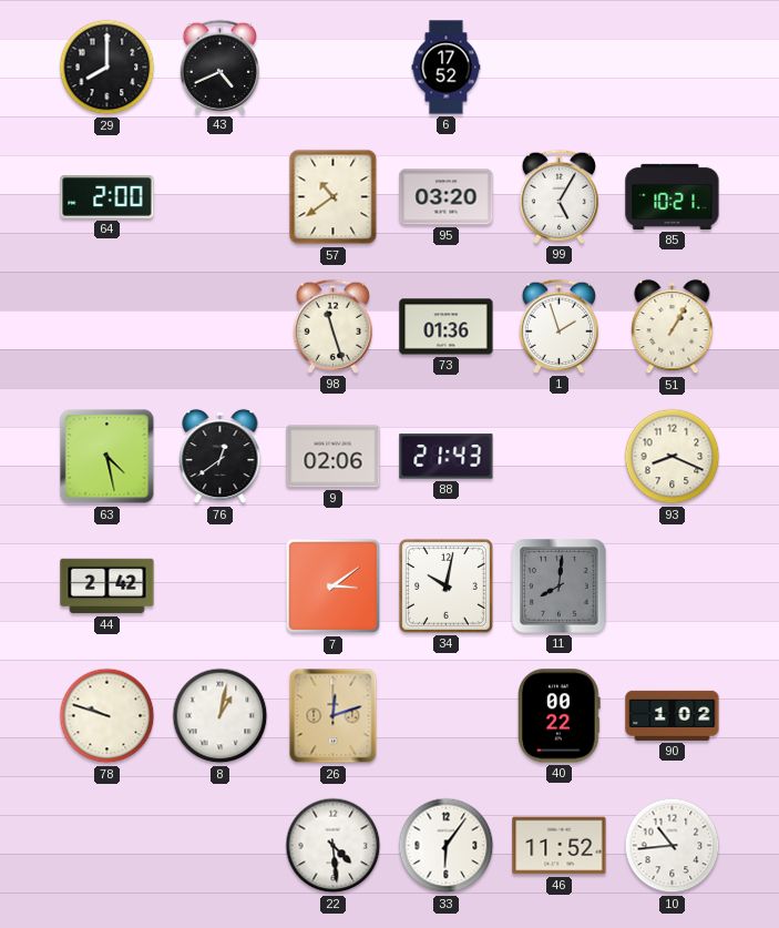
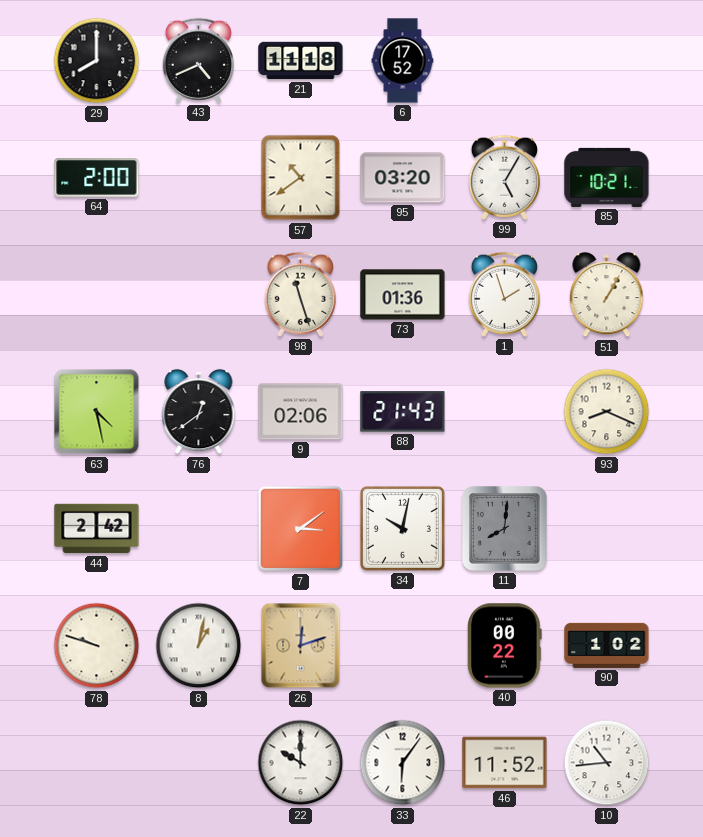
21: none -> 11:18
22: 4:29 -> 10:00
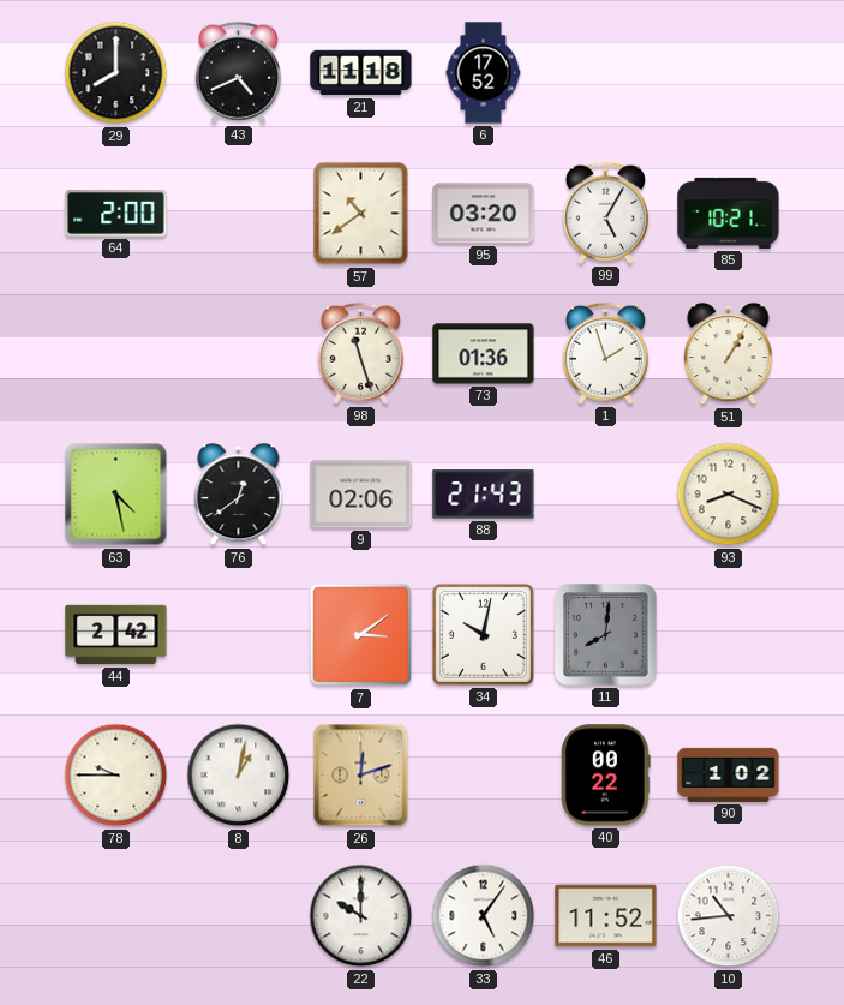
78: 9:48 -> 9:45
33: 6:06 -> 5:06
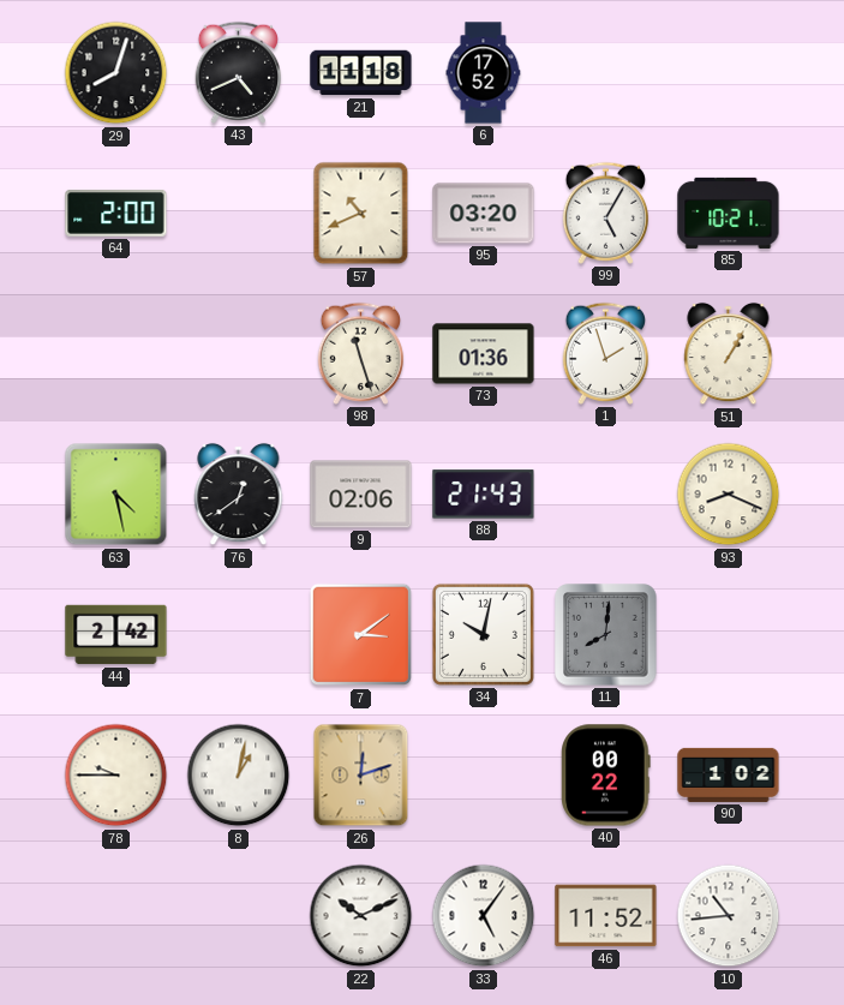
29: 8:00 -> 8:03
57: 10:39 -> 10:41
22: 10:00 -> 10:11
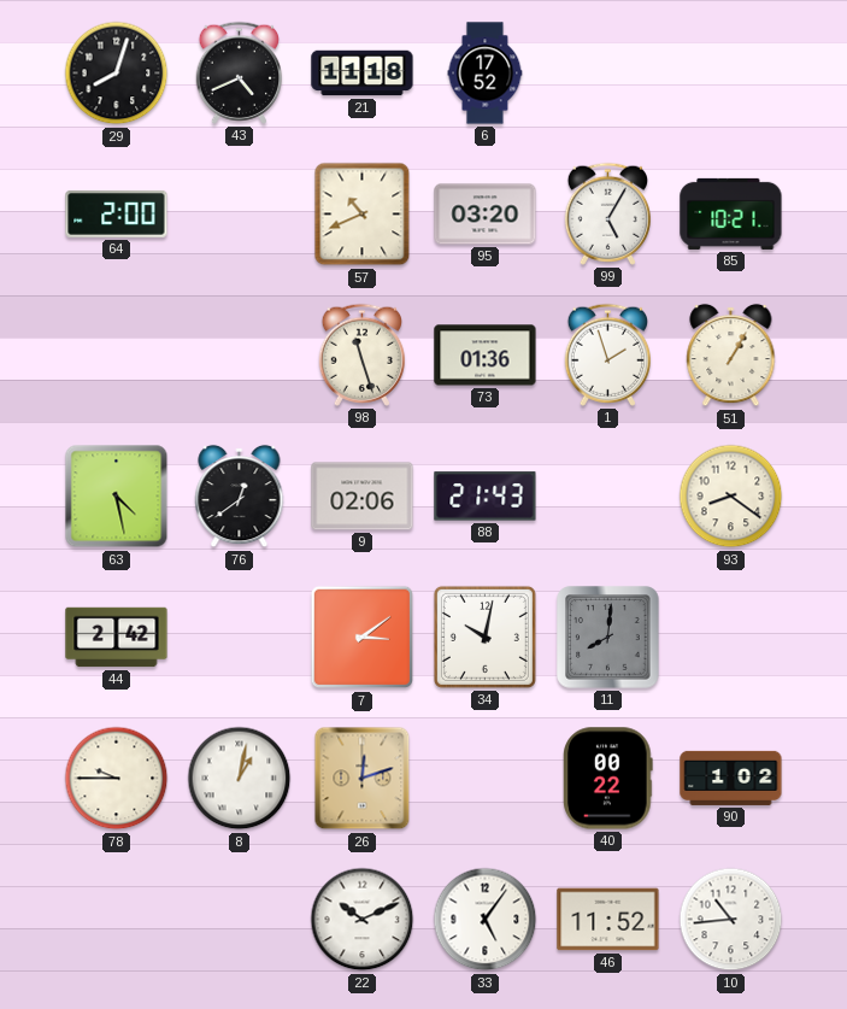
93: 8:19 -> 8:21
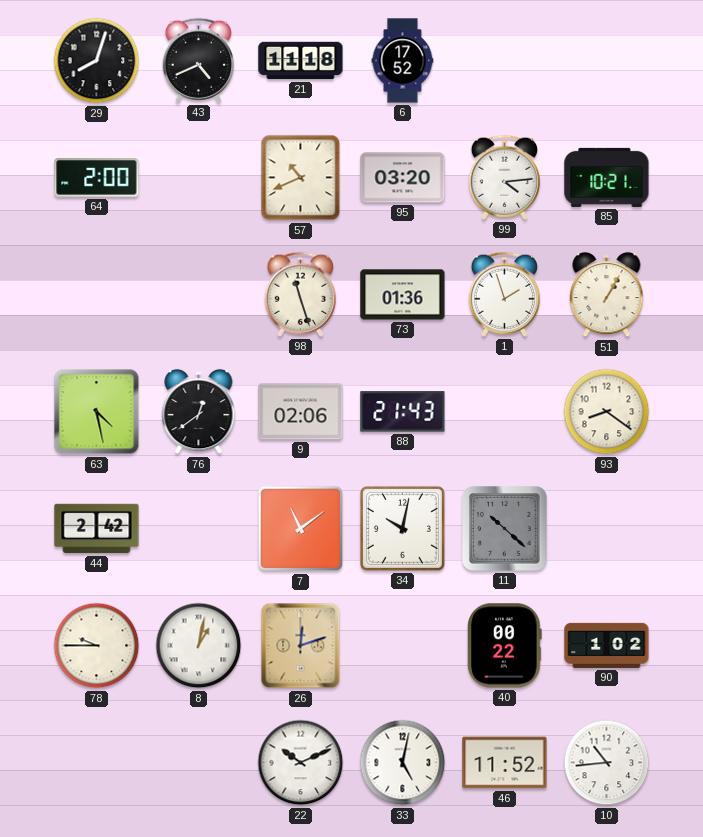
99: 5:05 -> 4:14
7: 3:09 -> 11:09
11: 8:01 -> 10:22
33: 5:06 -> 5:02
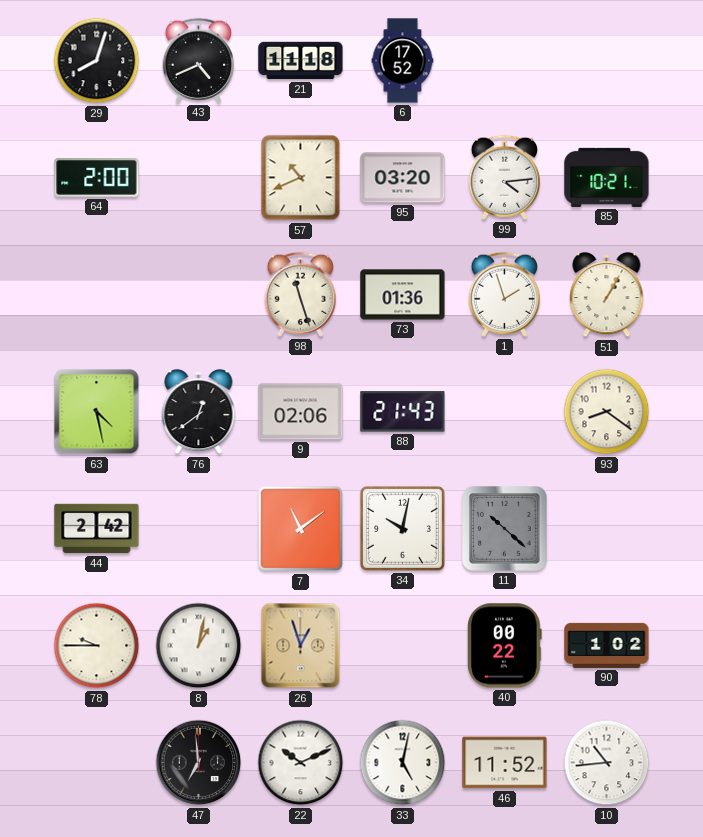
26: 12:12 -> 12:57
47: none -> 6:59
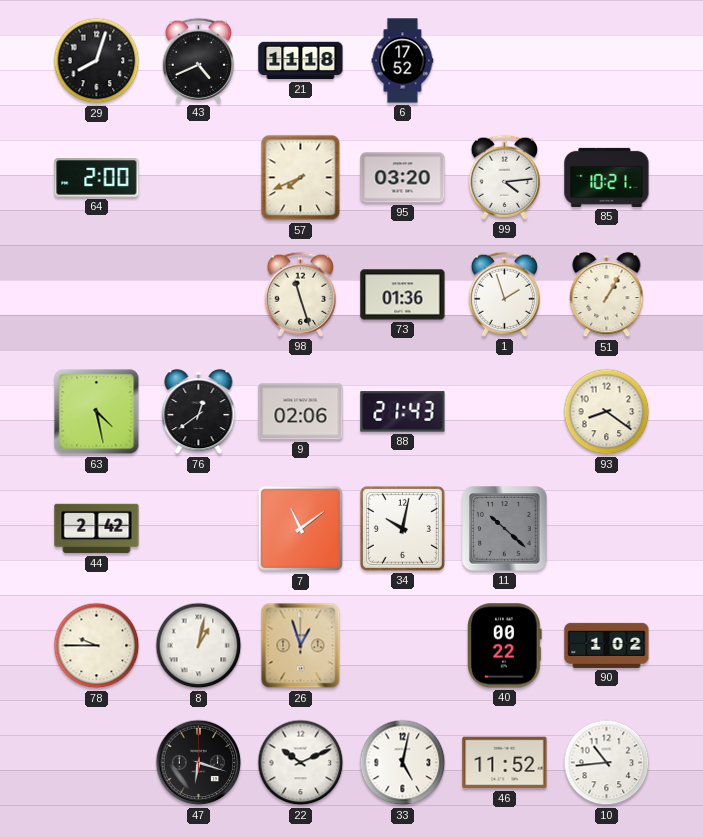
57: 10:41 -> 7:41
47: 6:59 -> 6:18
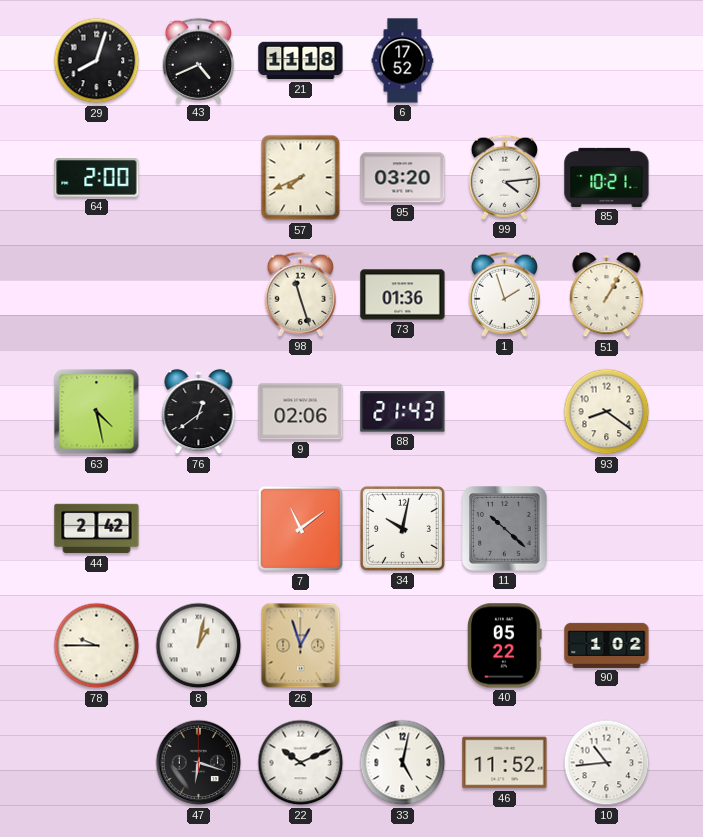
40: 00:22 -> 05:22
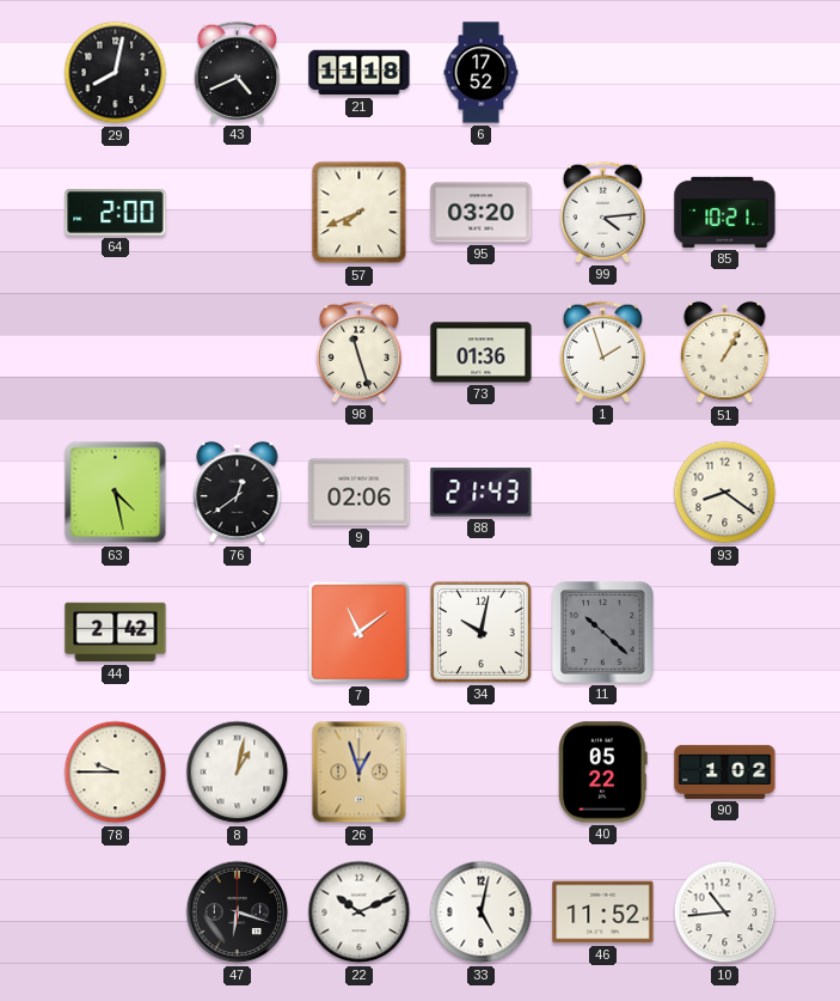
29: 8:03 -> 8:02
